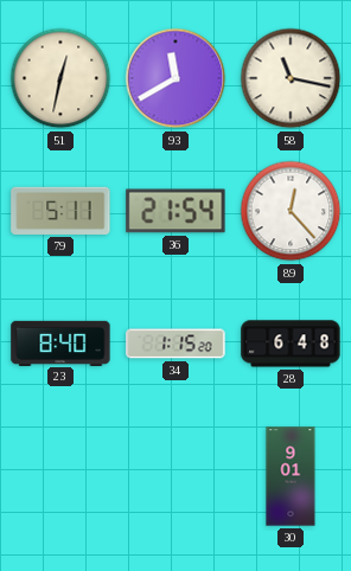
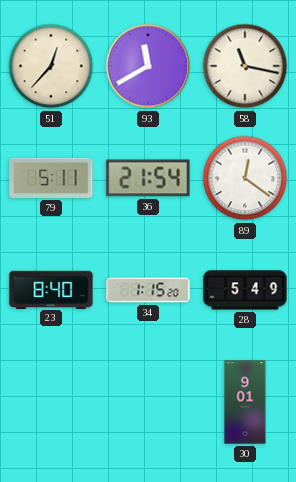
51: 12:32 -> 12:37
89: 12:23 -> 12:21
28: 6:48 -> 5:49
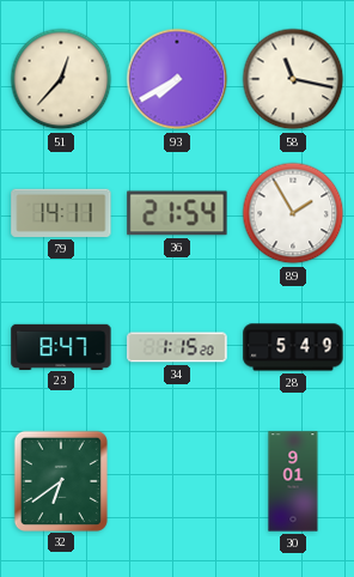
93: 11:40 -> 7:40
79: 5:11 -> 14:11
89: 12:21 -> 1:55
23: 8:40 -> 8:47
32: none -> 6:39
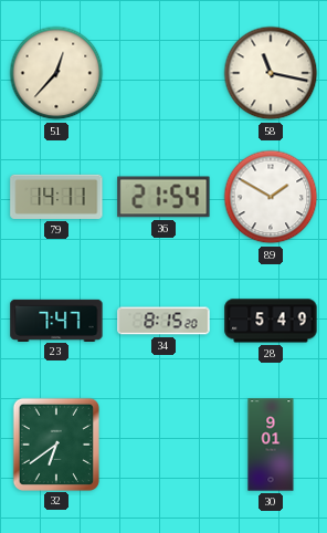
93: 7:40 -> none
89: 1:55 -> 1:50
23: 8:47 -> 7:47
34: 1:15 -> 8:15
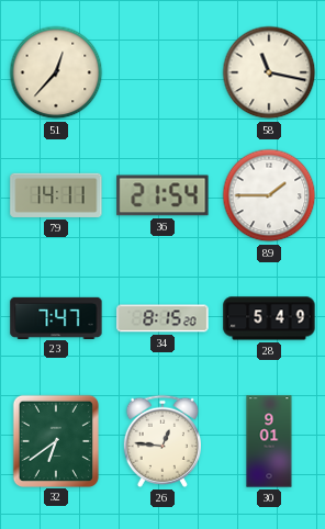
89: 1:50 -> 1:45
26: none -> 12:46
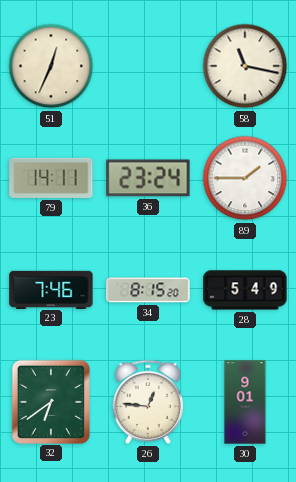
51: 12:37 -> 12:34
36: 21:54 -> 23:24
23: 7:47 -> 7:46
